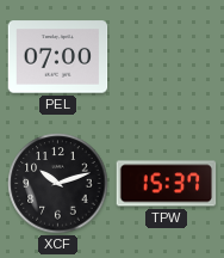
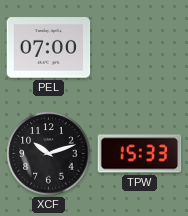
TPW: 15:37 -> 15:33
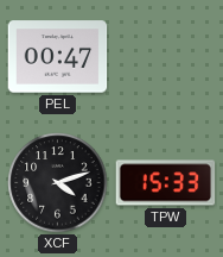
PEL: 07:00 -> 00:47
XCF: 10:12 -> 4:12
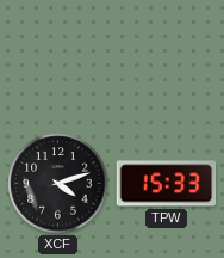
PEL: 00:47 -> none
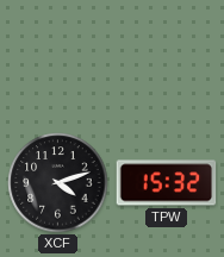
TPW: 15:33 -> 15:32
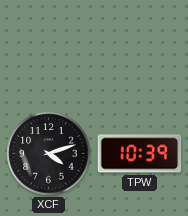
TPW: 15:32 -> 10:39
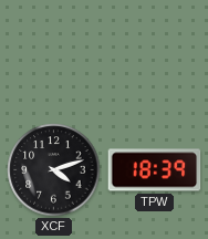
TPW: 10:39 -> 18:39
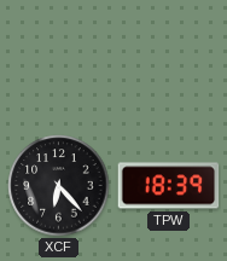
XCF: 4:12 -> 6:23
